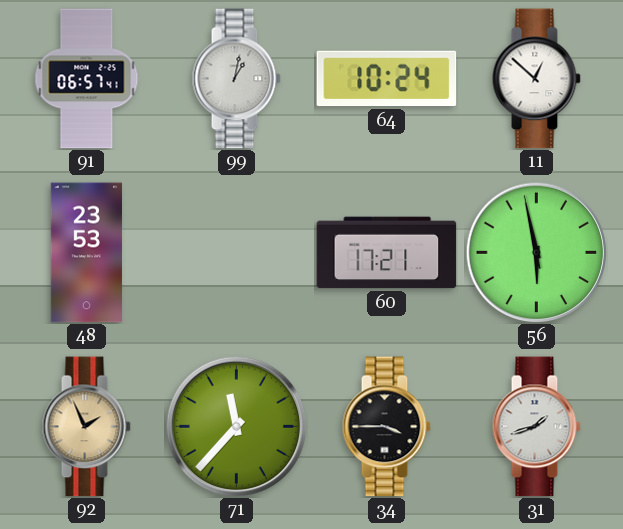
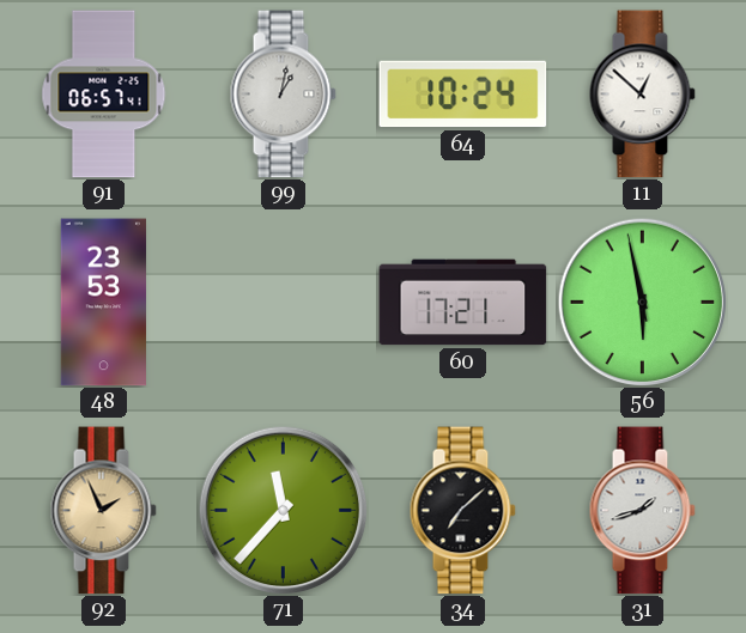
34: 3:45 -> 7:08
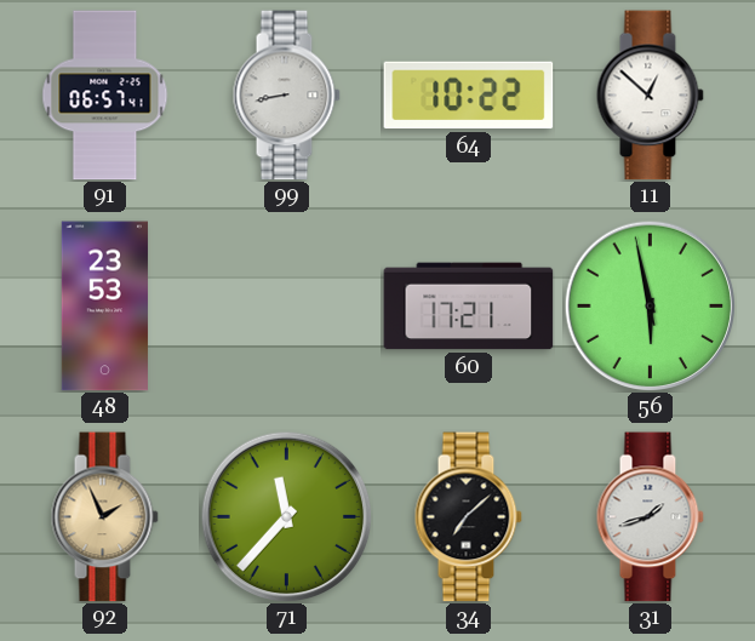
99: 1:02 -> 8:43
64: 10:24 -> 10:22
